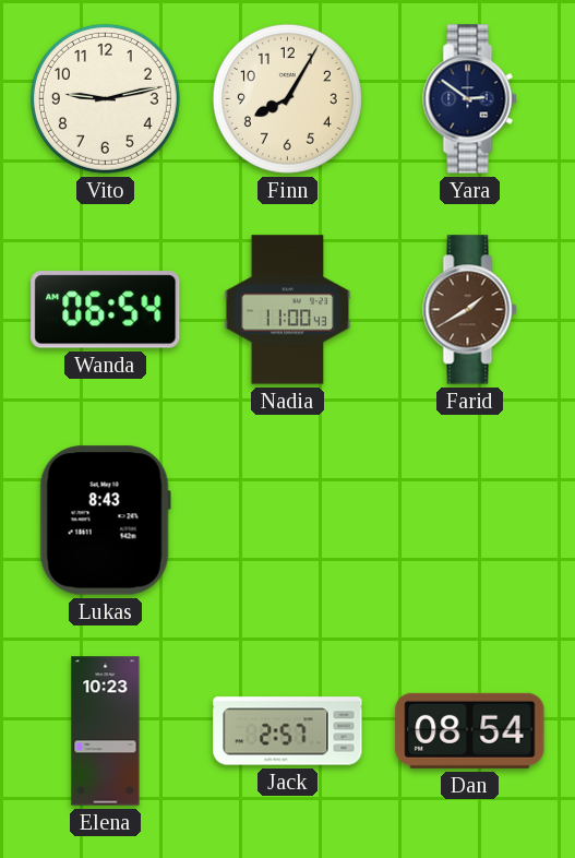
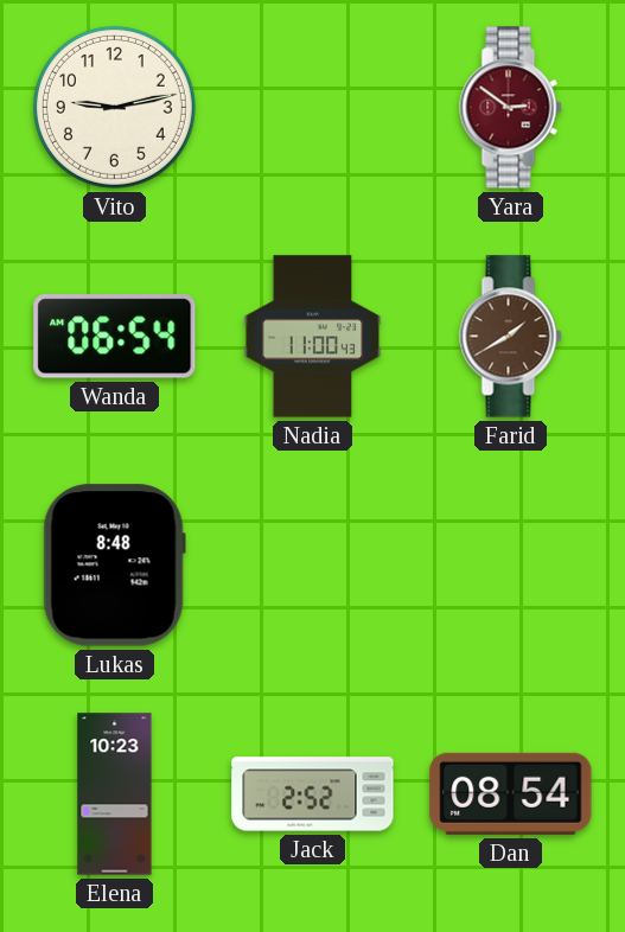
Finn: 8:05 -> none
Yara dial: navy -> burgundy
Lukas: 8:43 -> 8:48
Jack: 2:57 -> 2:52
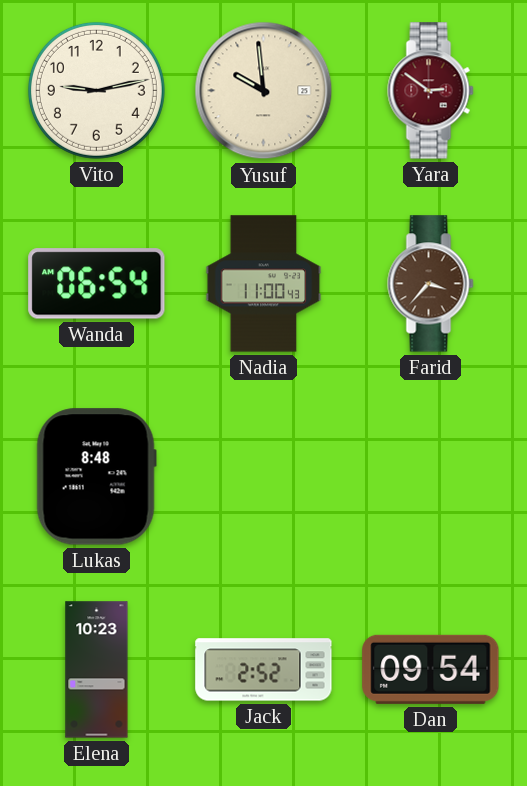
Yusuf: none -> 9:59
Farid: 1:40 -> 3:37
Dan: 08:54 -> 09:54
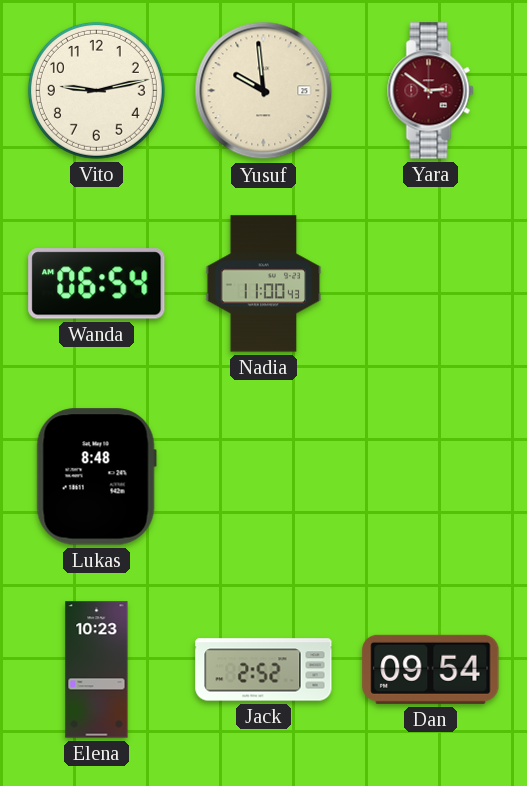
Farid: 3:37 -> none
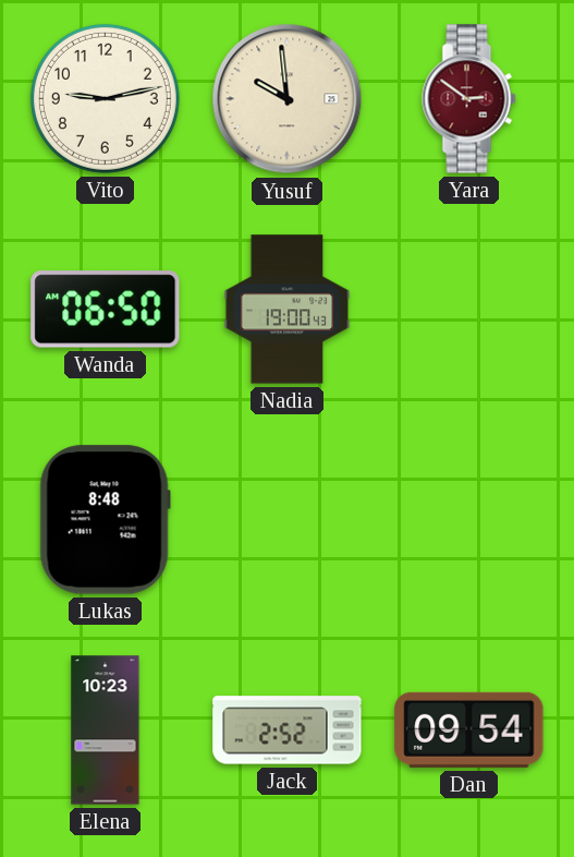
Wanda: 06:54 -> 06:50
Nadia: 11:00 -> 19:00
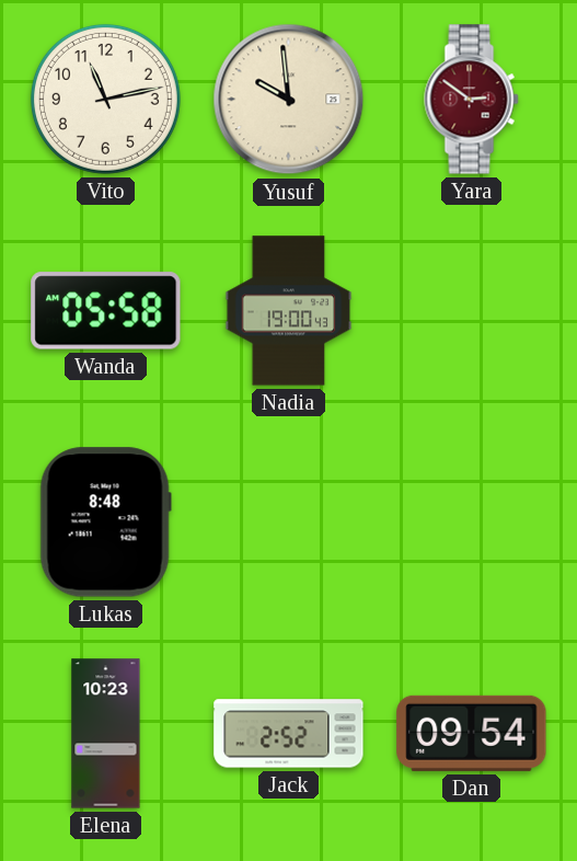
Vito: 9:13 -> 11:13
Wanda: 06:50 -> 05:58
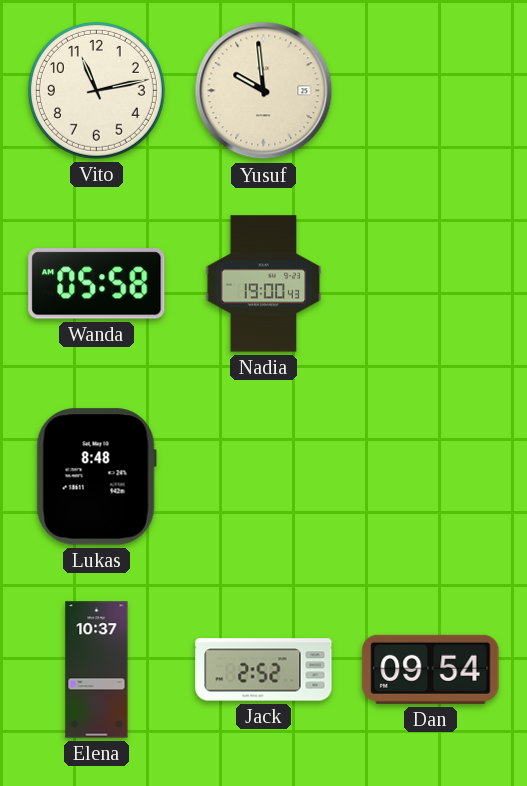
Yara: 2:51 -> none
Elena: 10:23 -> 10:37
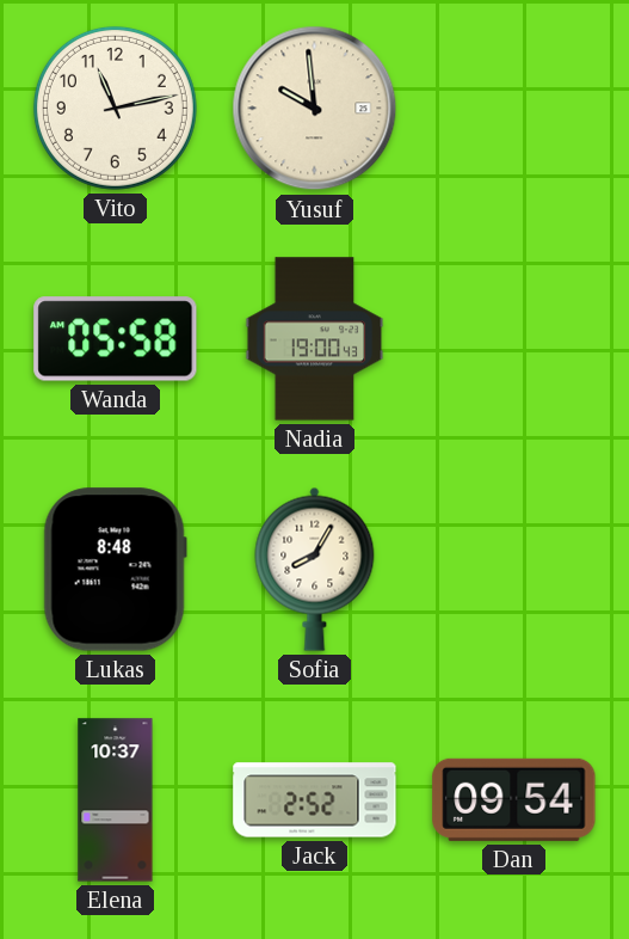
Sofia: none -> 8:05
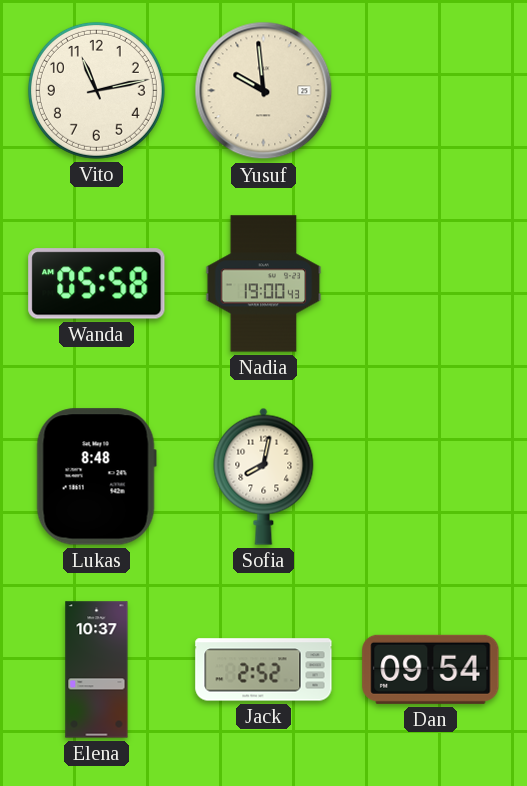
Sofia: 8:05 -> 8:02
